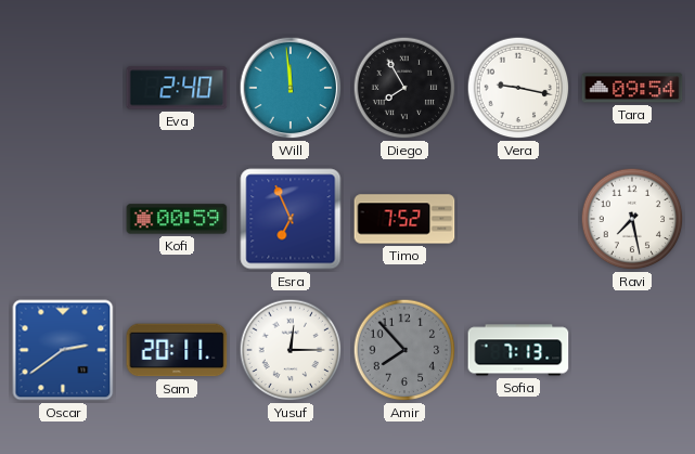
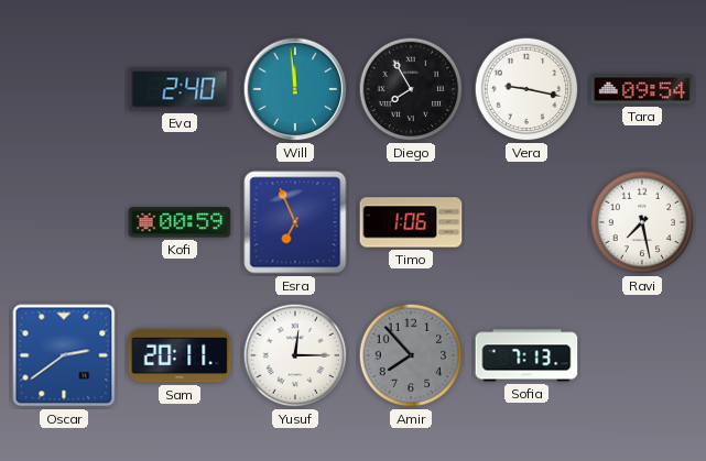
Timo: 7:52 -> 1:06
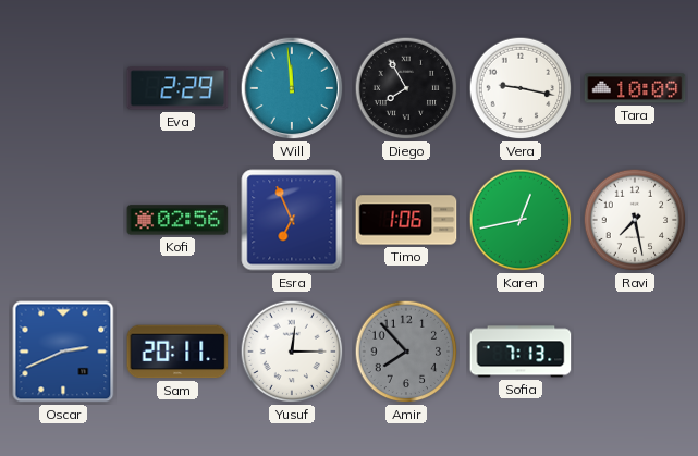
Eva: 2:40 -> 2:29
Tara: 09:54 -> 10:09
Kofi: 00:59 -> 02:56
Karen: none -> 12:43
Oscar: 2:39 -> 2:41
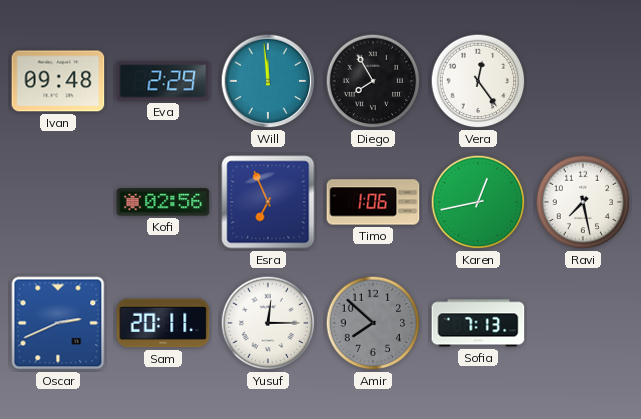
Ivan: none -> 09:48
Vera: 9:17 -> 12:24
Tara: 10:09 -> none
Amir: 7:53 -> 7:52
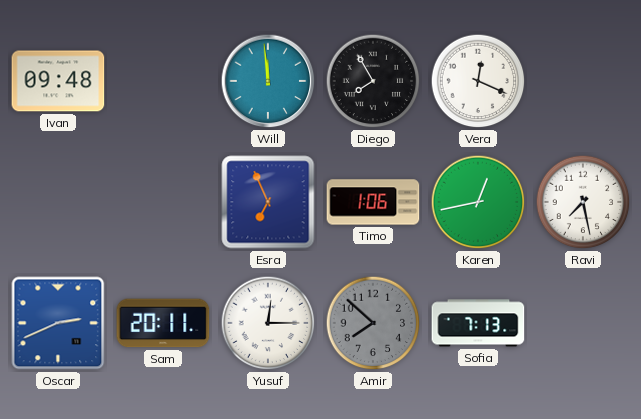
Eva: 2:29 -> none
Vera: 12:24 -> 12:19
Kofi: 02:56 -> none
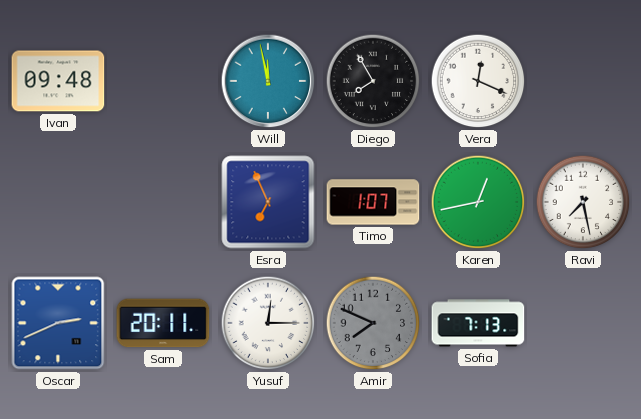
Will: 11:59 -> 11:58
Timo: 1:06 -> 1:07
Amir: 7:52 -> 7:49
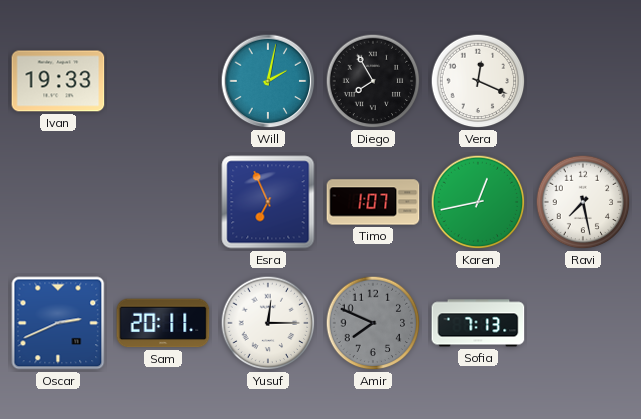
Ivan: 09:48 -> 19:33
Will: 11:58 -> 2:02
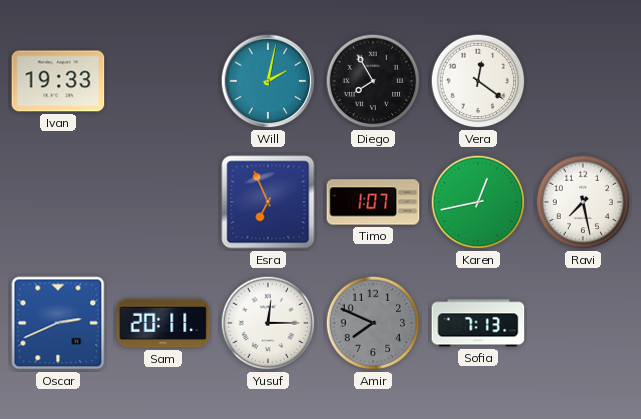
Vera: 12:19 -> 12:21
